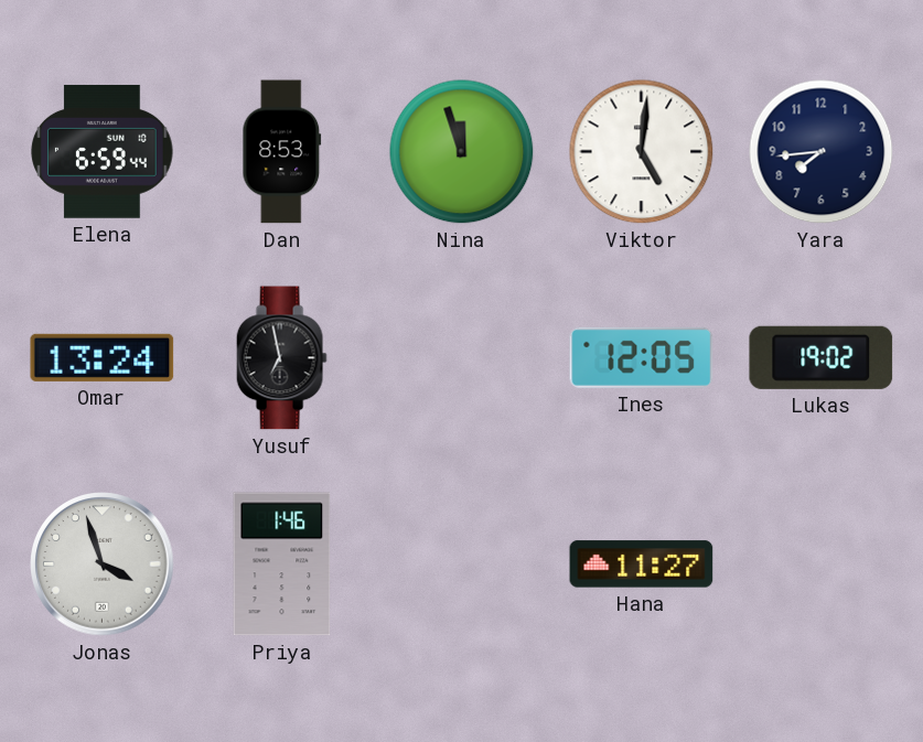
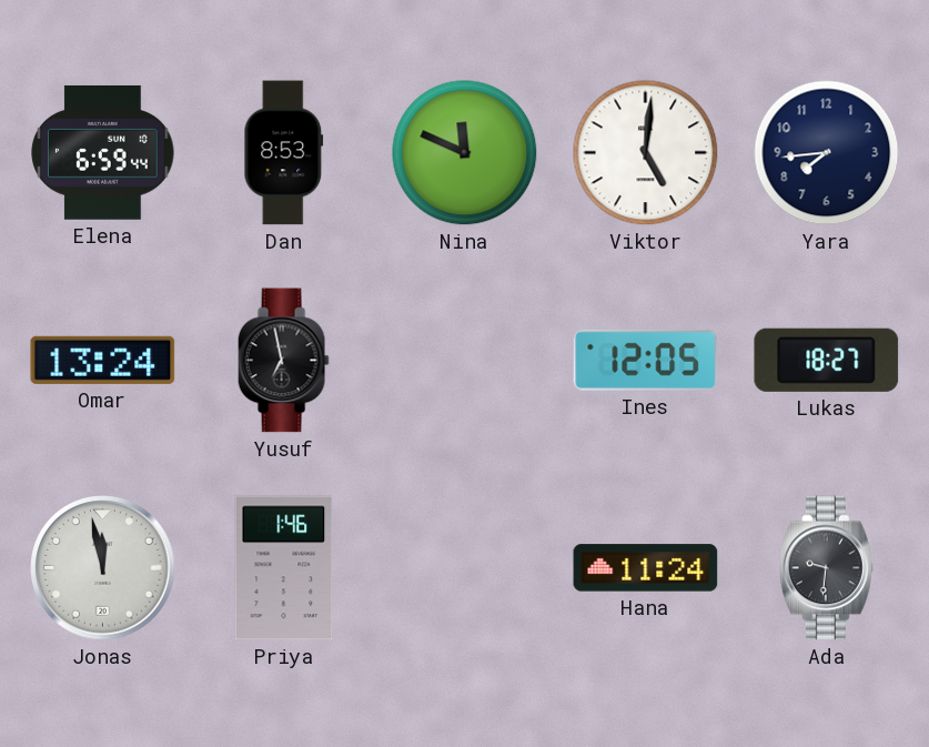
Nina: 11:57 -> 11:49
Lukas: 19:02 -> 18:27
Jonas: 3:57 -> 11:58
Hana: 11:27 -> 11:24
Ada: none -> 9:31
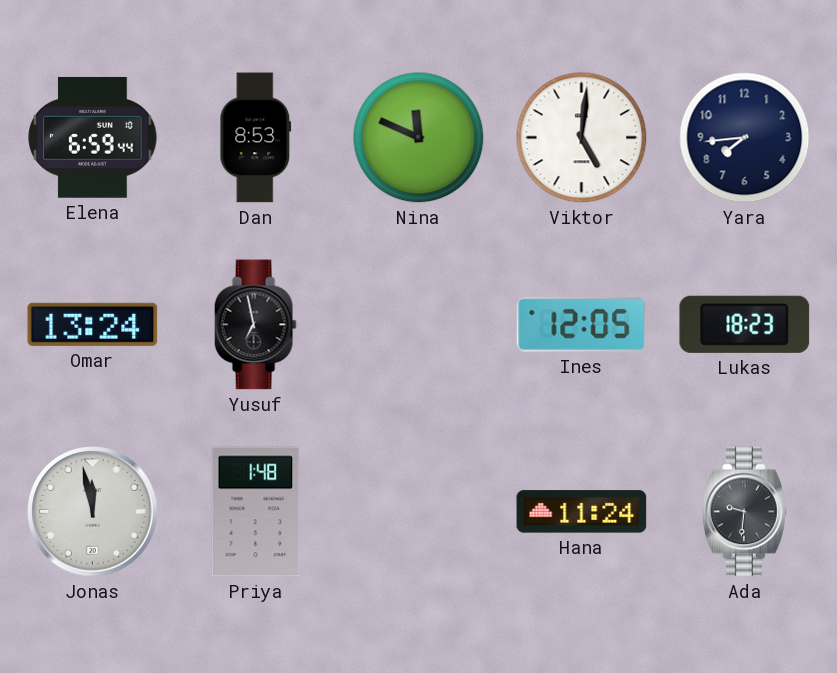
Lukas: 18:27 -> 18:23
Priya: 1:46 -> 1:48
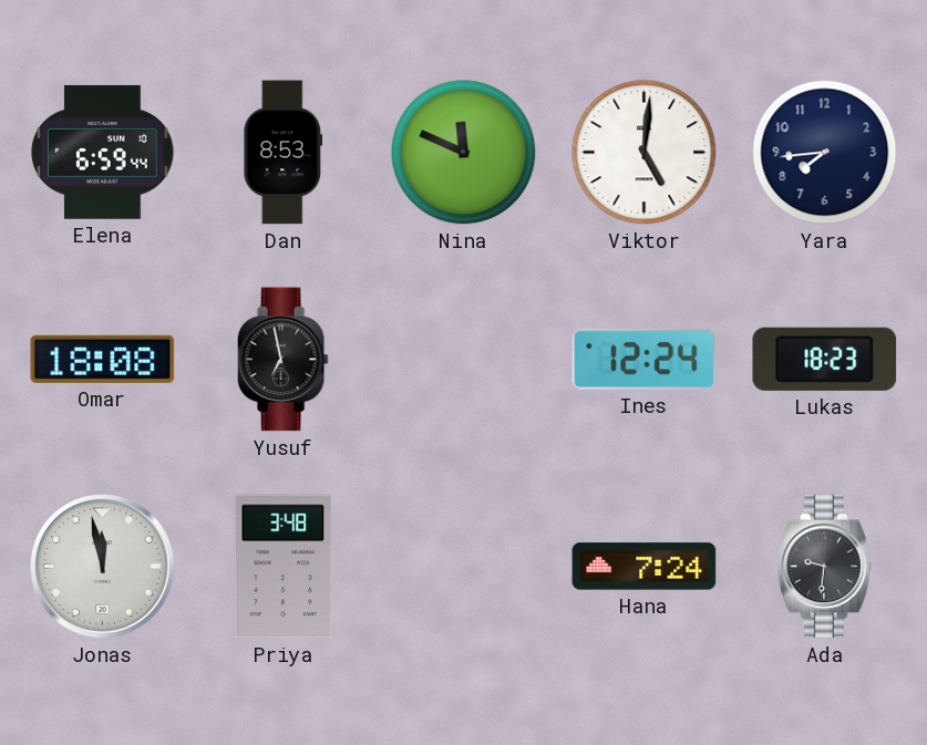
Omar: 13:24 -> 18:08
Ines: 12:05 -> 12:24
Priya: 1:48 -> 3:48
Hana: 11:24 -> 7:24
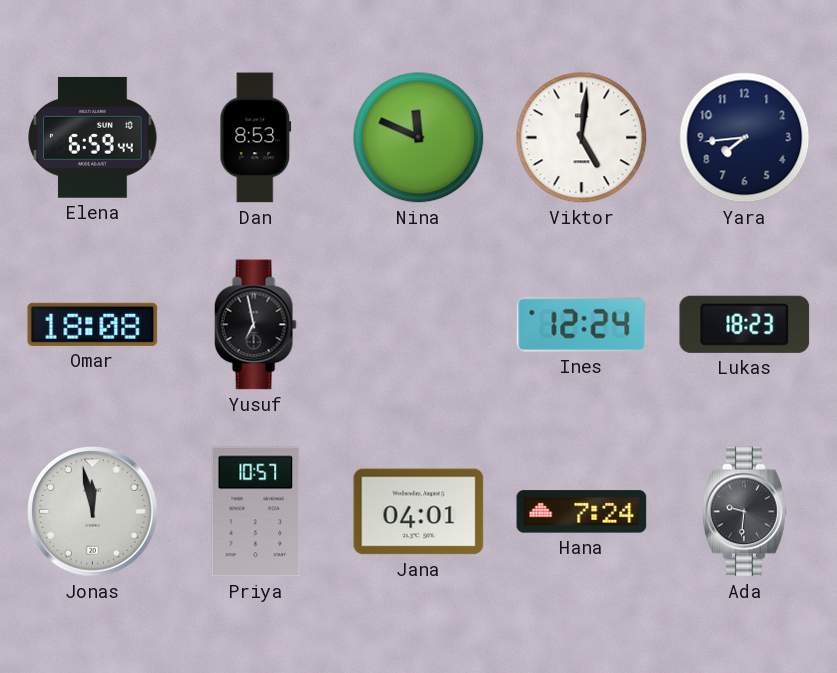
Priya: 3:48 -> 10:57
Jana: none -> 04:01
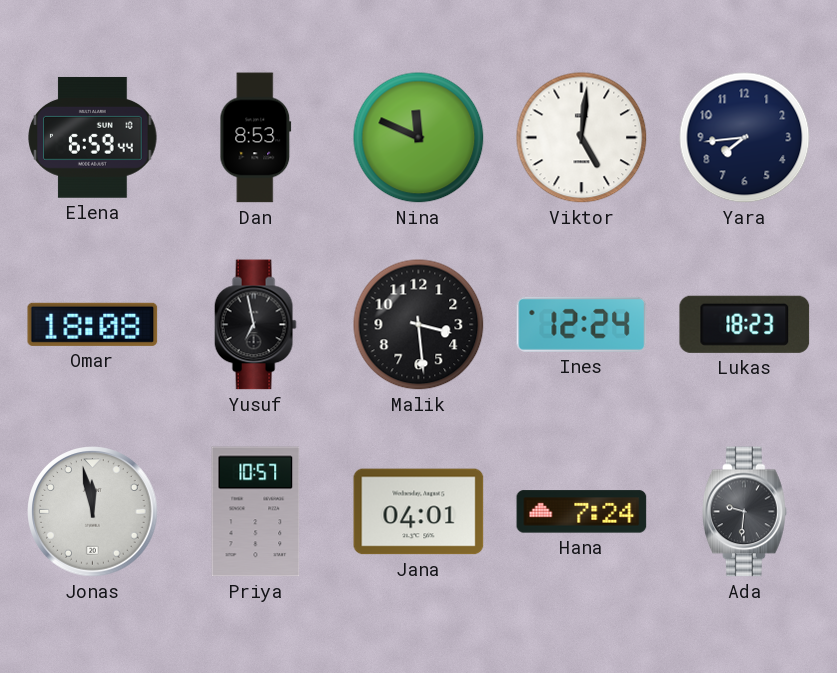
Malik: none -> 3:29
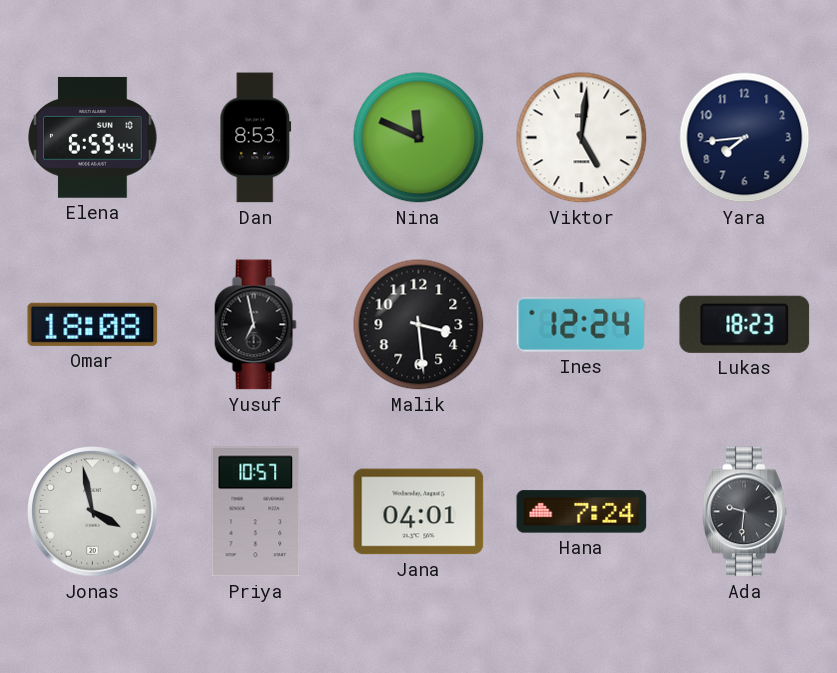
Jonas: 11:58 -> 3:58
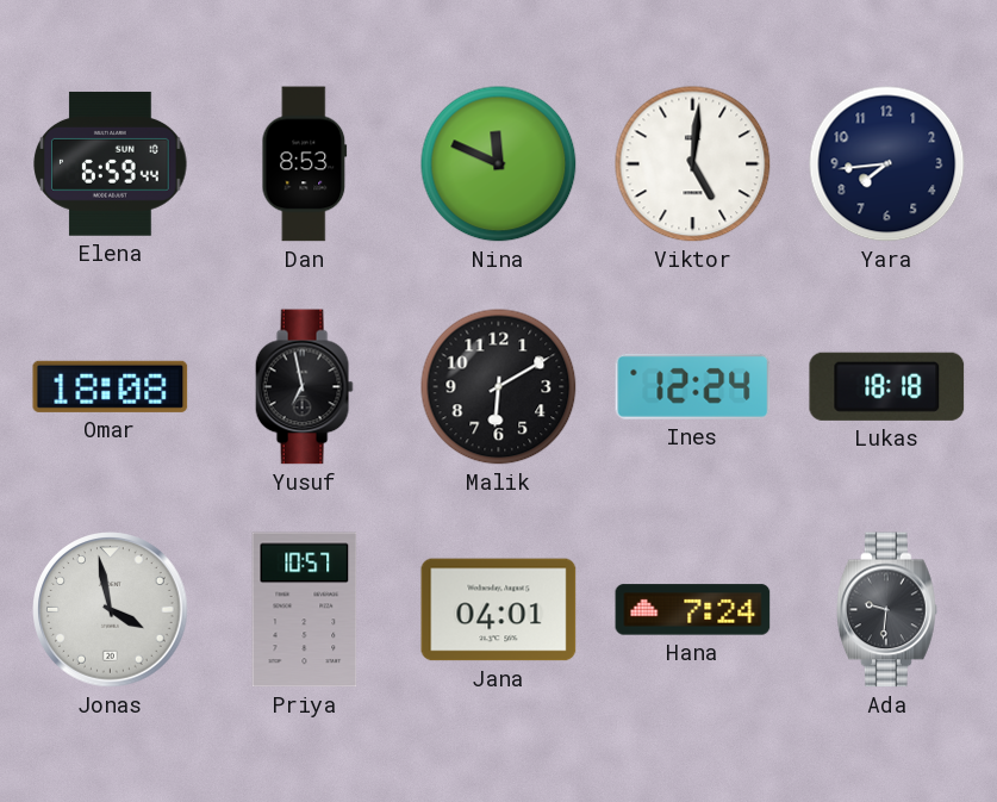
Malik: 3:29 -> 6:10
Lukas: 18:23 -> 18:18
